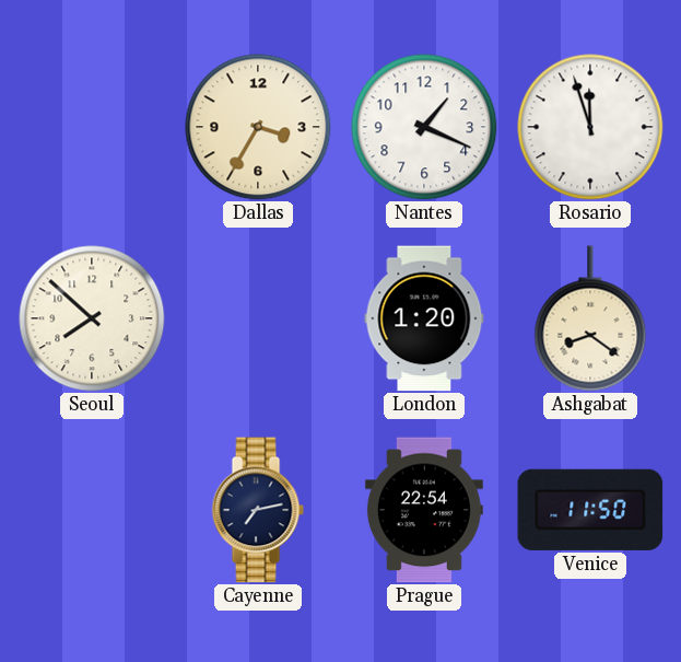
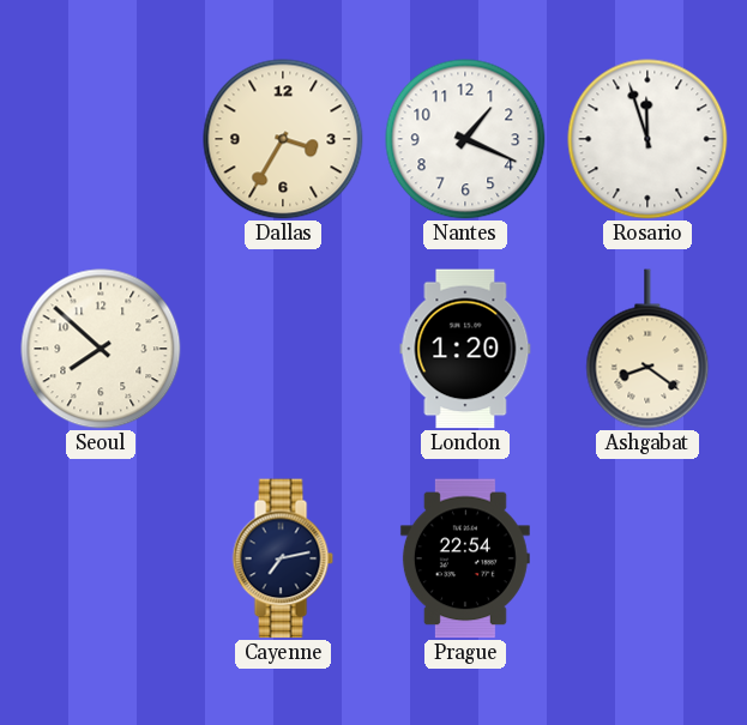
Venice: 11:50 -> none
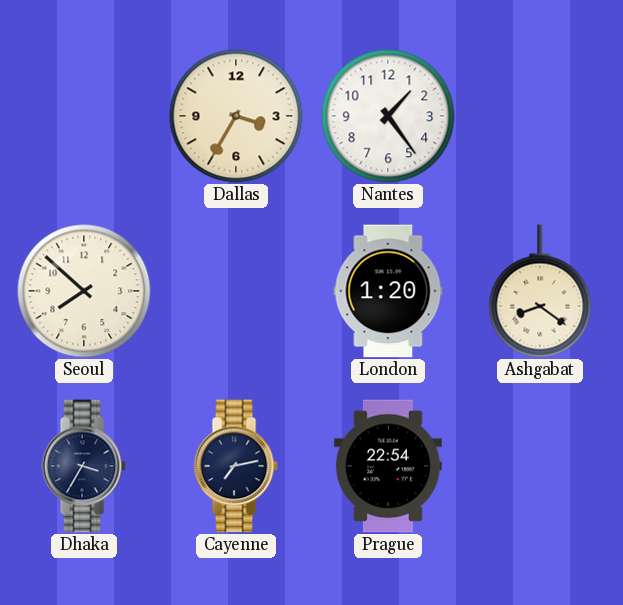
Nantes: 1:19 -> 1:24
Rosario: 11:57 -> none
Dhaka: none -> 3:35
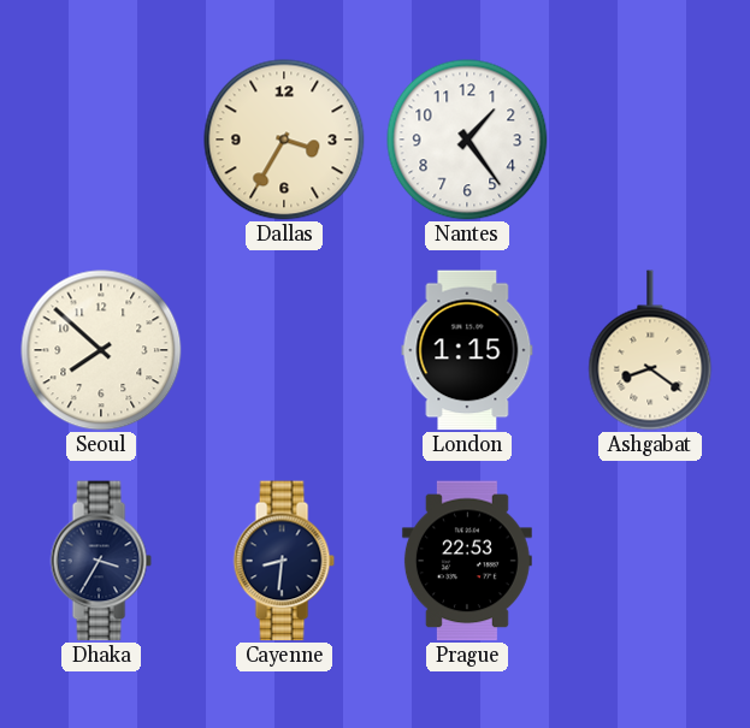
London: 1:20 -> 1:15
Cayenne: 7:13 -> 8:31
Prague: 22:54 -> 22:53
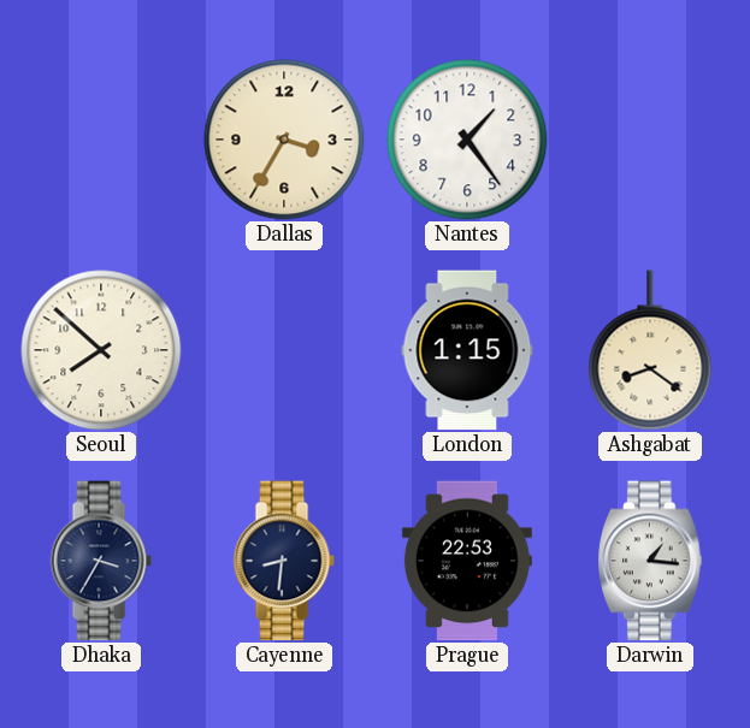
Darwin: none -> 1:16
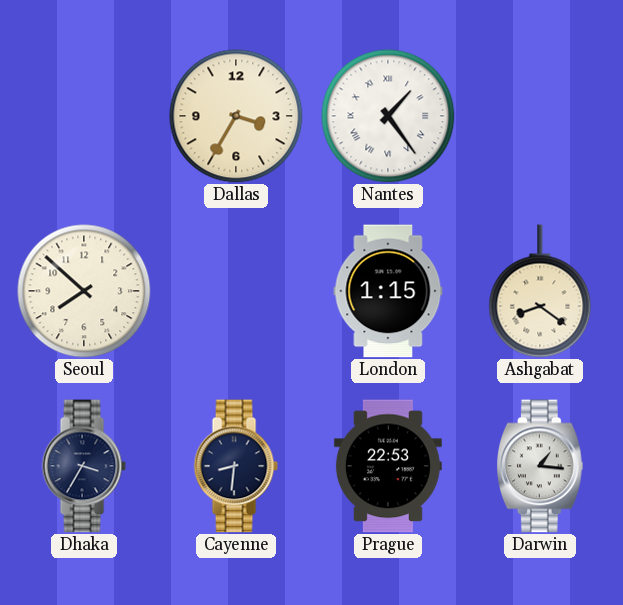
Nantes numerals: Arabic -> Roman
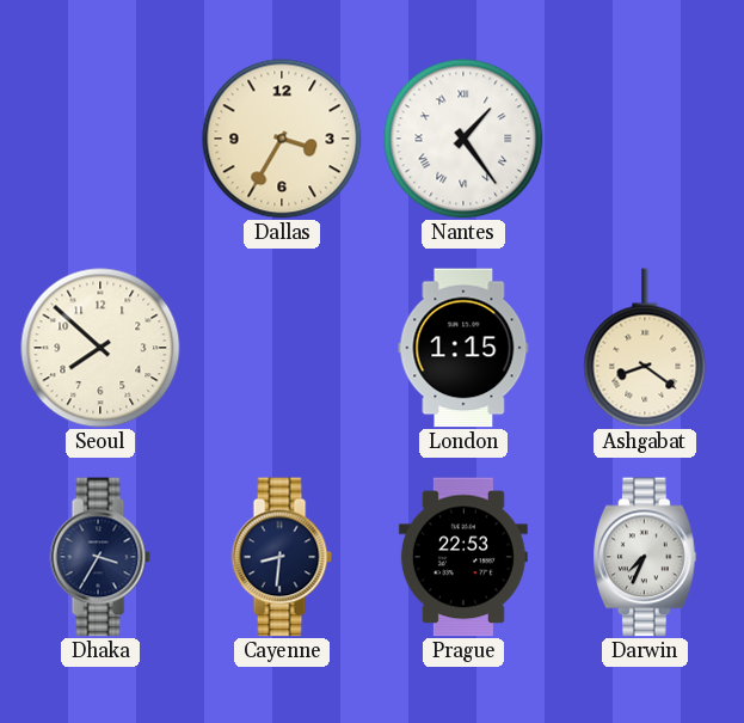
Darwin: 1:16 -> 7:34
